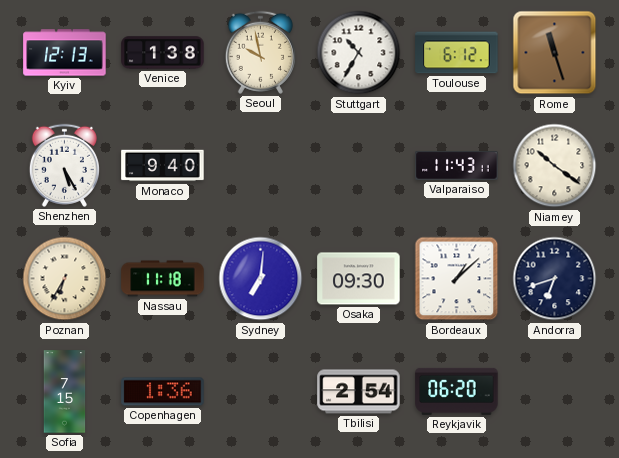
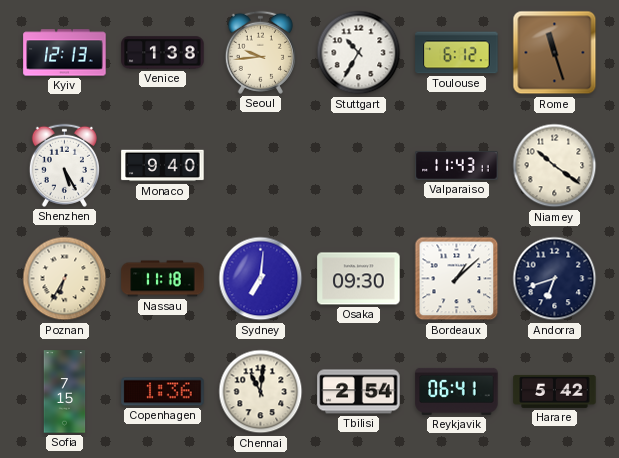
Seoul: 9:58 -> 9:44
Chennai: none -> 11:01
Reykjavik: 06:20 -> 06:41
Harare: none -> 5:42
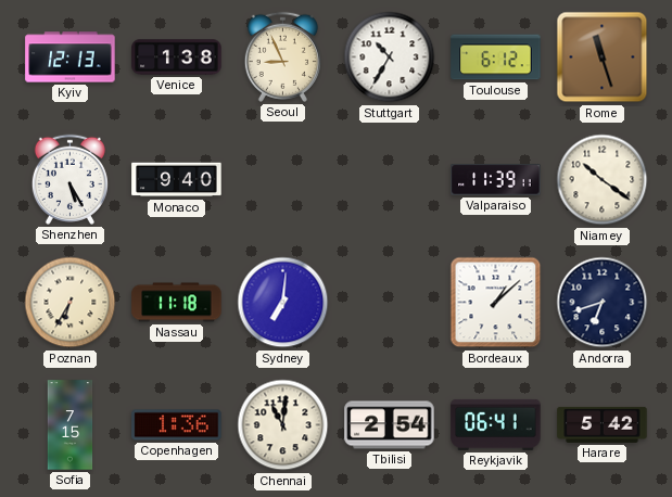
Seoul: 9:44 -> 8:56
Valparaiso: 11:43 -> 11:39
Osaka: 09:30 -> none
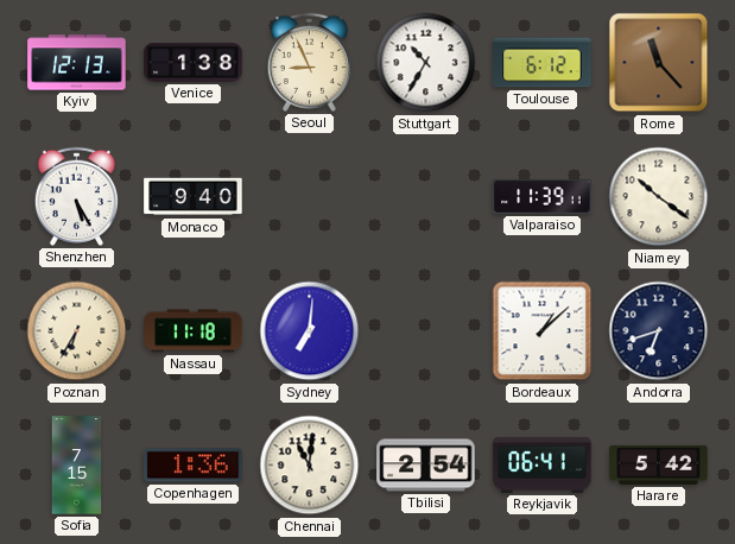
Rome: 11:27 -> 11:23
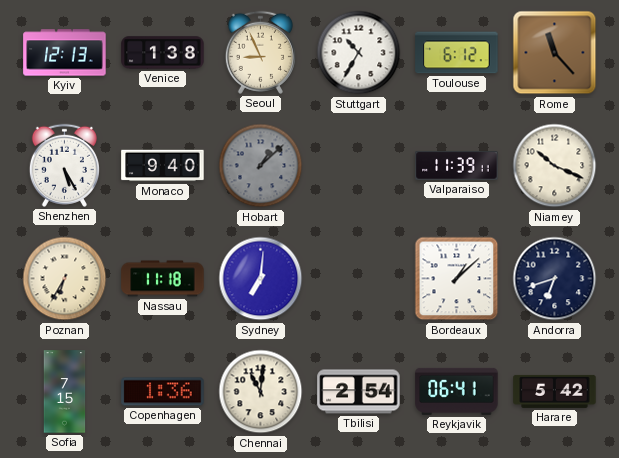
Hobart: none -> 1:08
Niamey: 10:21 -> 10:19
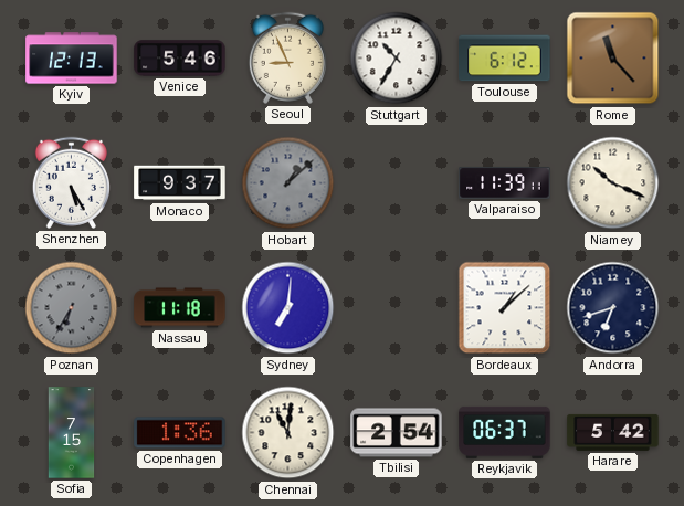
Venice: 1:38 -> 5:46
Monaco: 9:40 -> 9:37
Poznan dial: cream -> grey
Reykjavik: 06:41 -> 06:37
